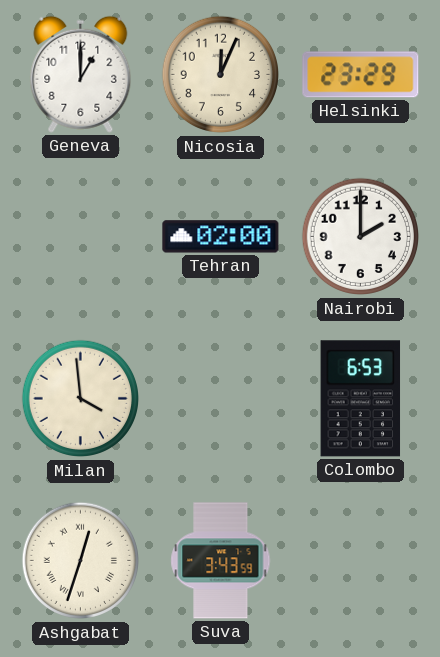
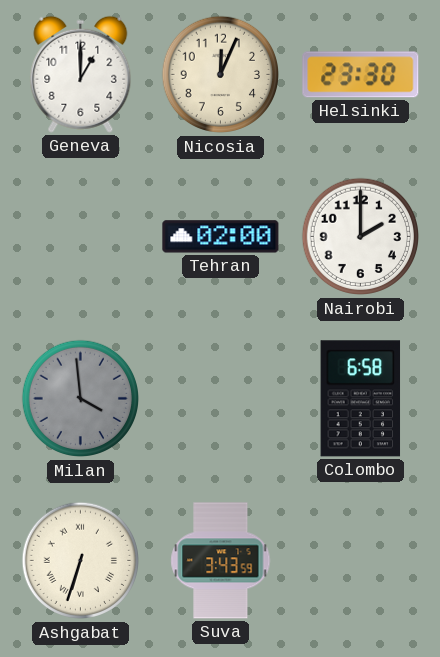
Helsinki: 23:29 -> 23:30
Milan dial: cream -> grey
Colombo: 6:53 -> 6:58
Ashgabat: 12:33 -> 6:33
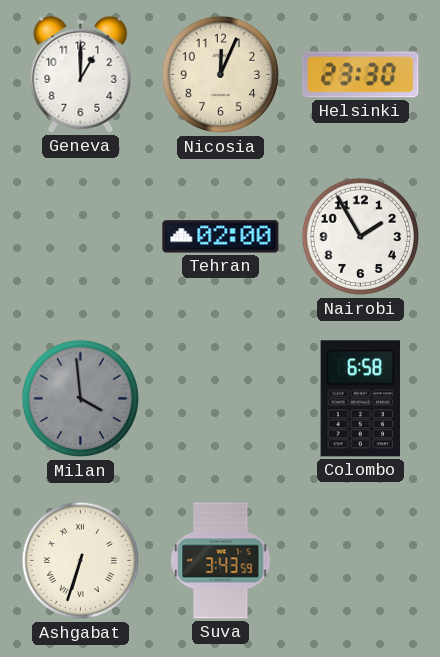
Nairobi: 2:00 -> 1:55
